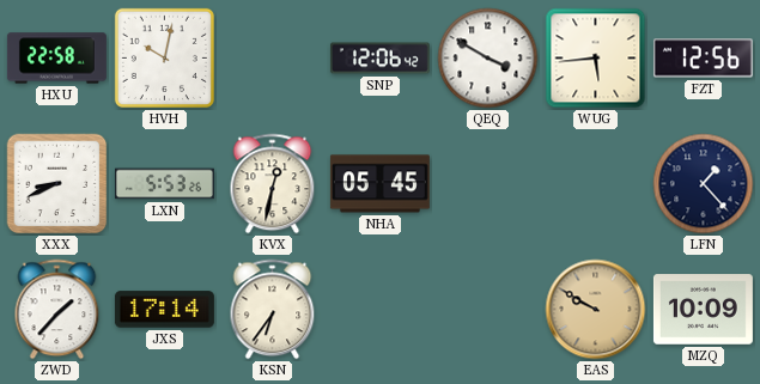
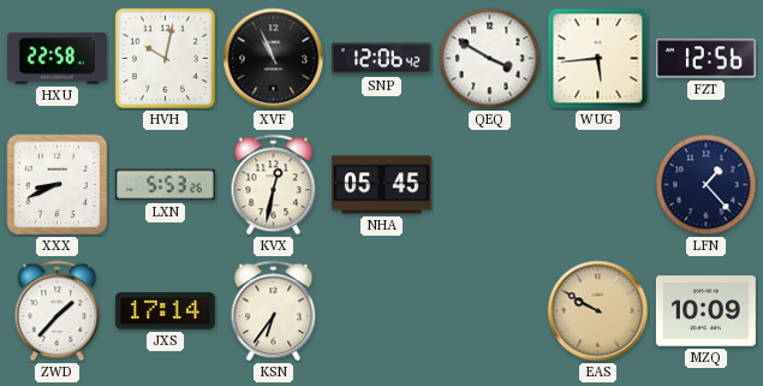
XVF: none -> 10:56
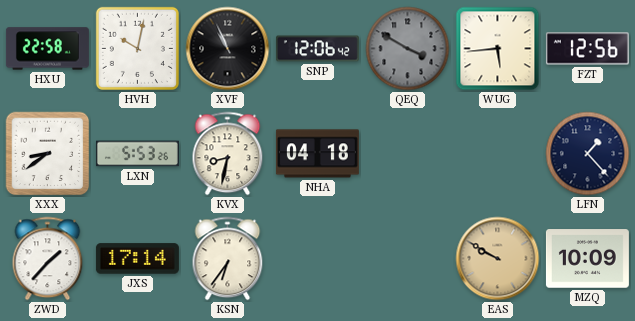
QEQ dial: white -> grey
XXX: 8:41 -> 8:39
KVX: 12:32 -> 8:32
NHA: 05:45 -> 04:18
